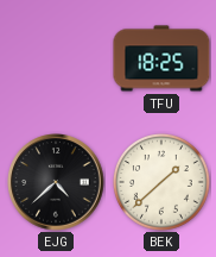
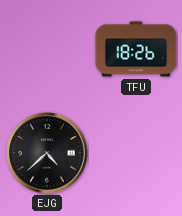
TFU: 18:25 -> 18:26
BEK: 1:38 -> none
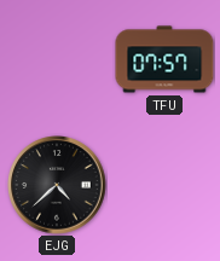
TFU: 18:26 -> 07:57
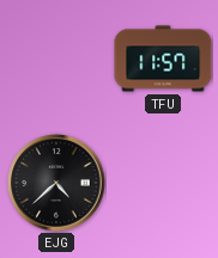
TFU: 07:57 -> 11:57
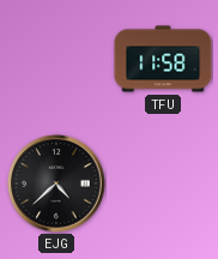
TFU: 11:57 -> 11:58
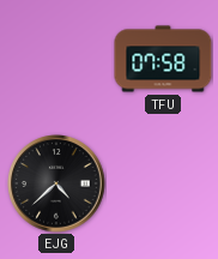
TFU: 11:58 -> 07:58
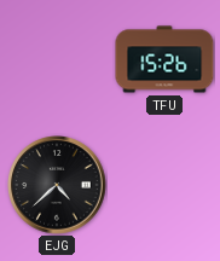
TFU: 07:58 -> 15:26
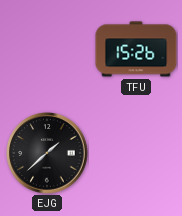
EJG: 4:38 -> 1:38
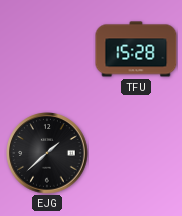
TFU: 15:26 -> 15:28
